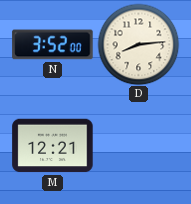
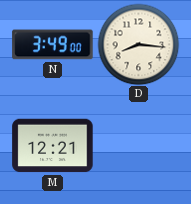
N: 3:52 -> 3:49
D: 8:14 -> 8:16
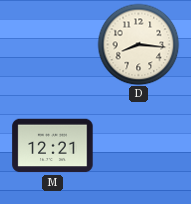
N: 3:49 -> none
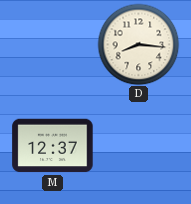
M: 12:21 -> 12:37
